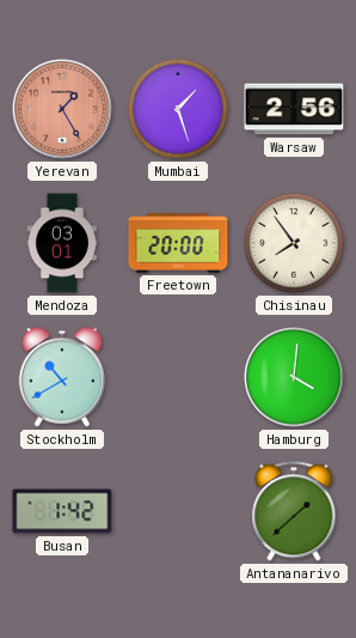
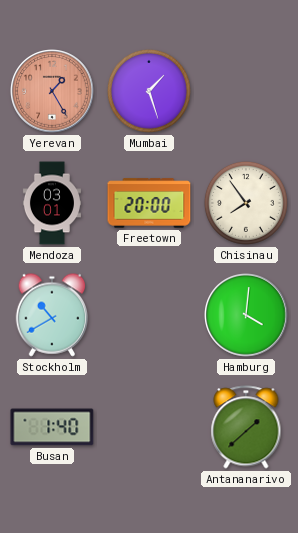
Warsaw: 2:56 -> none
Busan: 1:42 -> 1:40
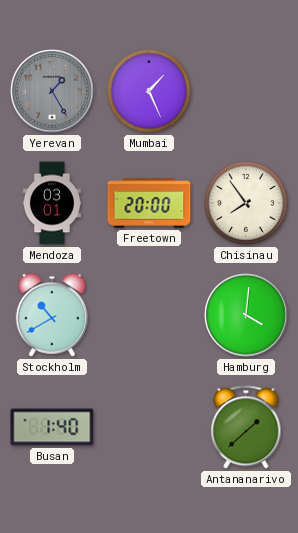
Yerevan dial: salmon -> grey
Mumbai: 1:27 -> 1:26
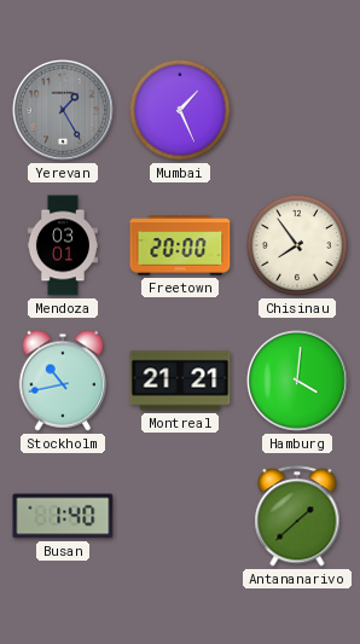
Stockholm: 10:40 -> 10:43
Montreal: none -> 21:21
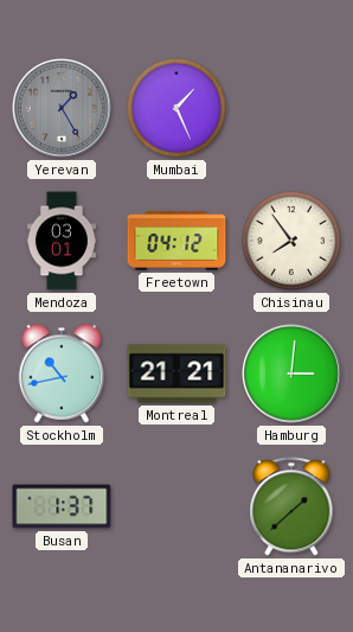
Freetown: 20:00 -> 04:12
Hamburg: 4:01 -> 3:01
Busan: 1:40 -> 1:37
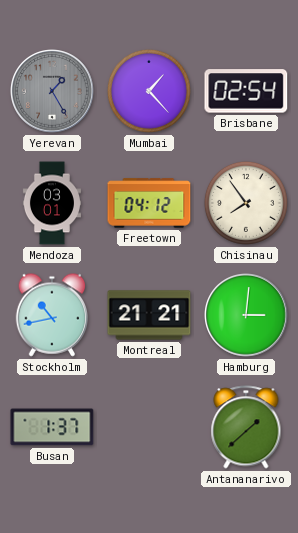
Mumbai: 1:26 -> 1:23
Brisbane: none -> 02:54
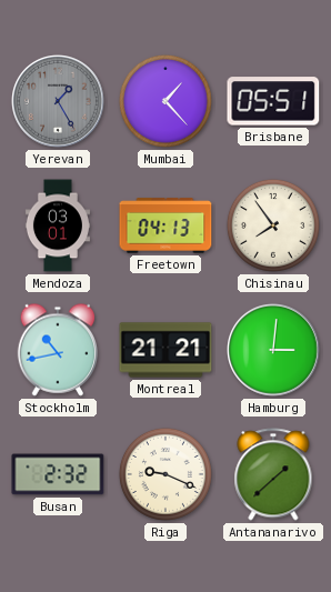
Brisbane: 02:54 -> 05:51
Freetown: 04:12 -> 04:13
Busan: 1:37 -> 2:32
Riga: none -> 9:19
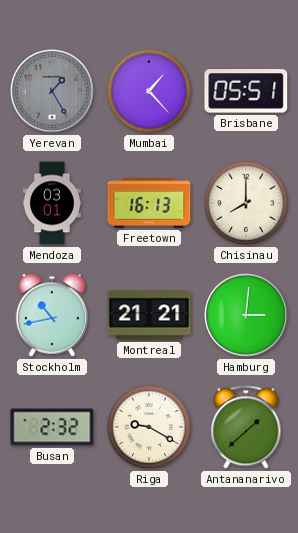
Freetown: 04:13 -> 16:13
Chisinau: 7:54 -> 8:00
Riga: 9:19 -> 9:20
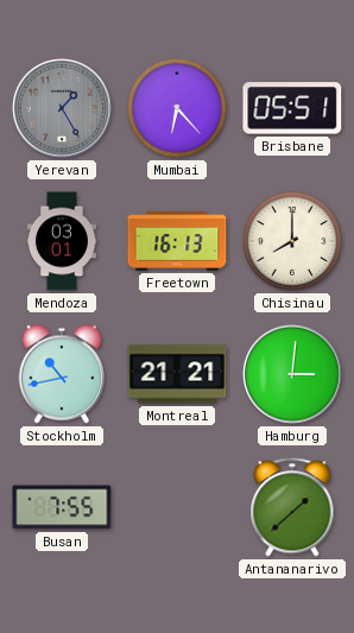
Mumbai: 1:23 -> 6:23
Busan: 2:32 -> 7:55
Riga: 9:20 -> none
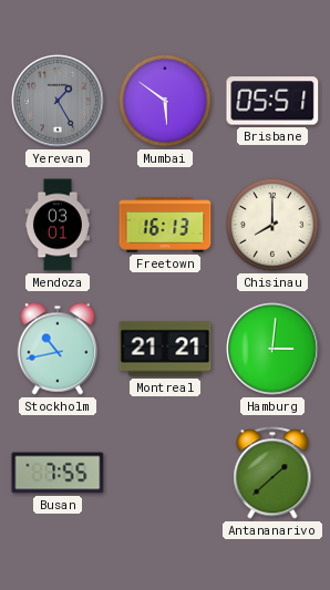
Mumbai: 6:23 -> 5:51
